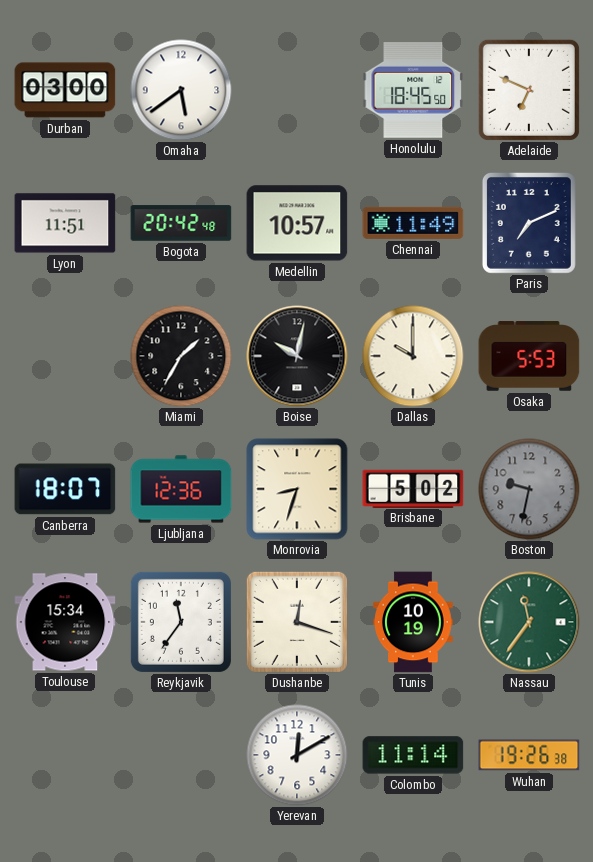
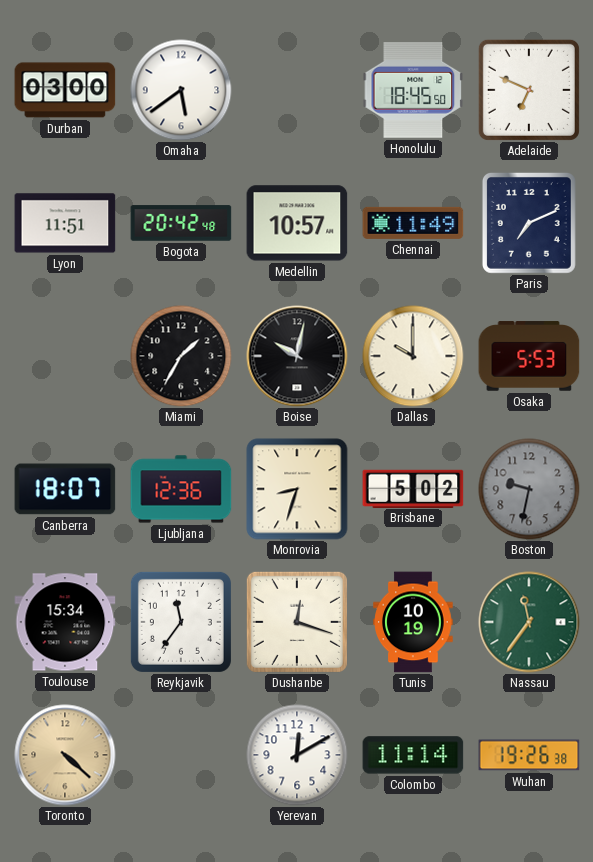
Toronto: none -> 4:22
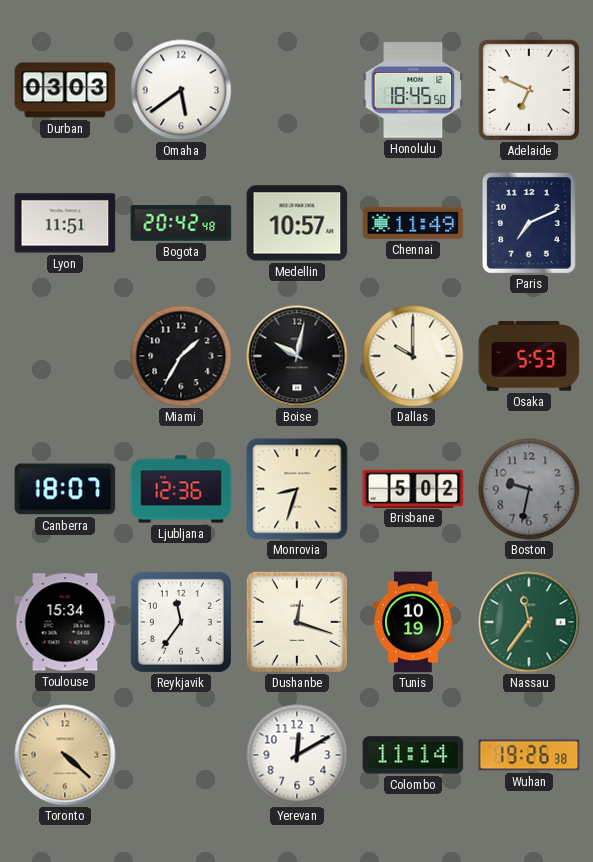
Durban: 03:00 -> 03:03
